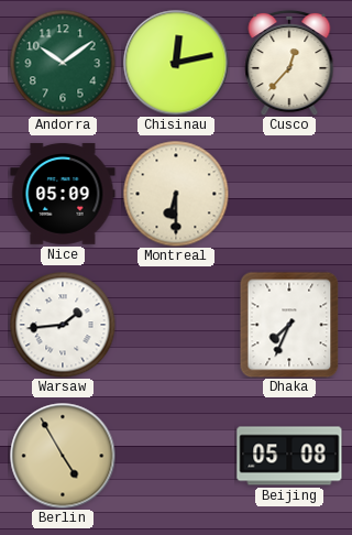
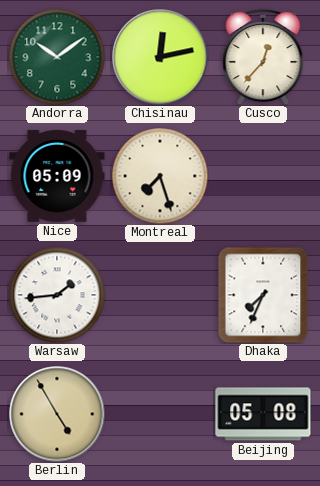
Montreal: 6:30 -> 7:27
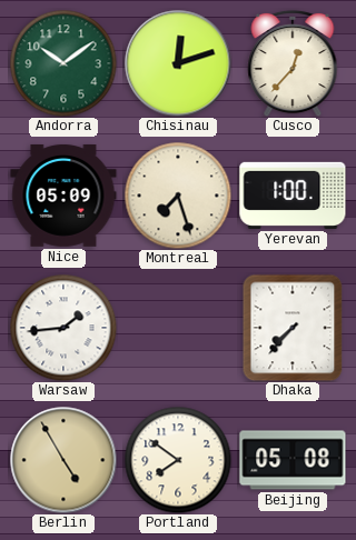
Chisinau: 12:13 -> 12:12
Yerevan: none -> 1:00
Dhaka: 7:34 -> 7:37
Portland: none -> 7:51
